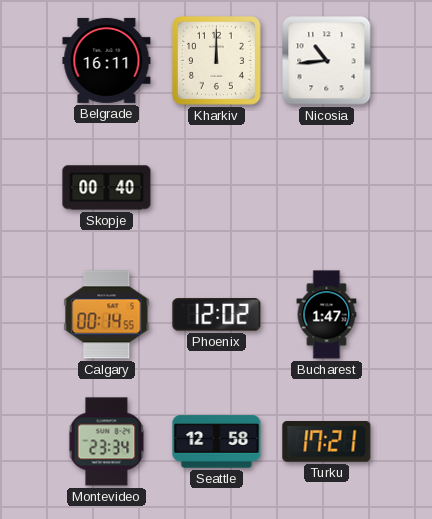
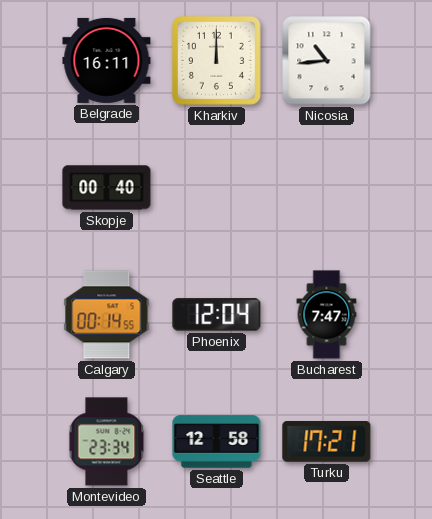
Phoenix: 12:02 -> 12:04
Bucharest: 1:47 -> 7:47
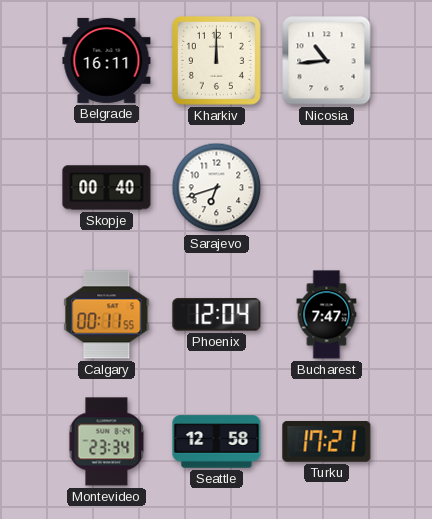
Sarajevo: none -> 6:42
Calgary: 00:14 -> 00:11
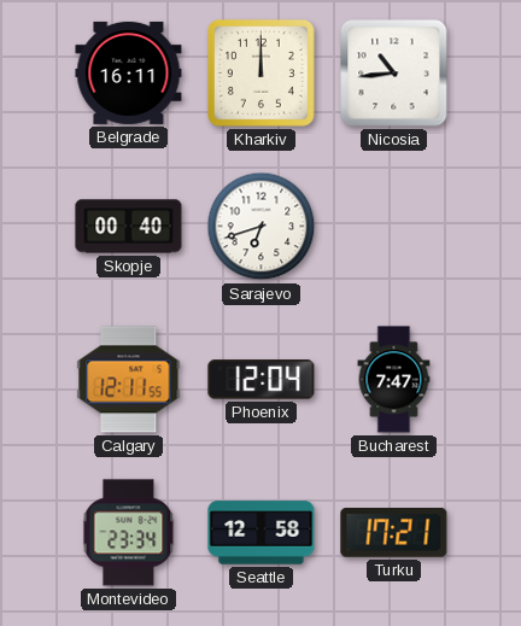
Calgary: 00:11 -> 12:11
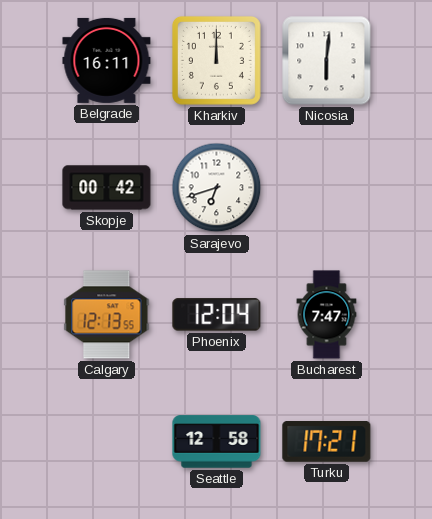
Nicosia: 10:44 -> 6:01
Skopje: 00:40 -> 00:42
Calgary: 12:11 -> 12:13
Montevideo: 23:34 -> none
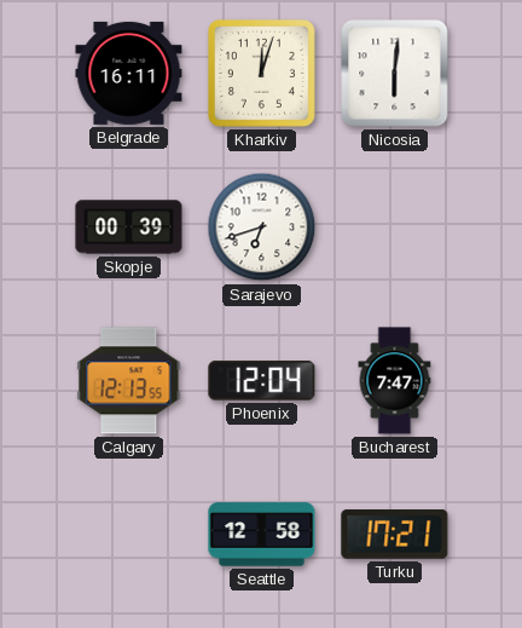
Kharkiv: 12:00 -> 12:03
Skopje: 00:42 -> 00:39
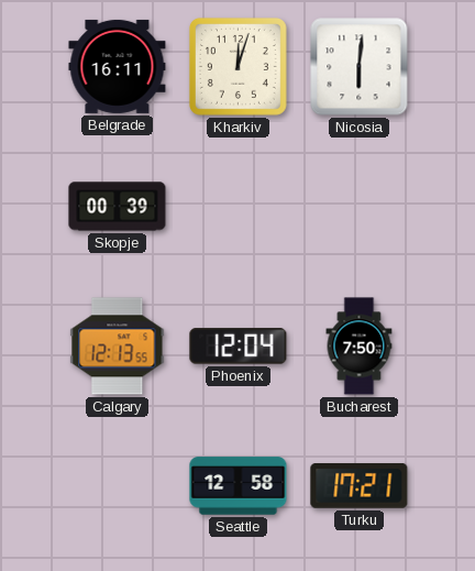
Sarajevo: 6:42 -> none
Bucharest: 7:47 -> 7:50
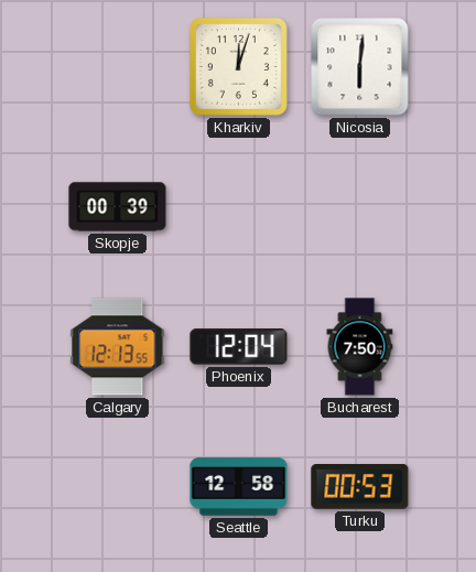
Belgrade: 16:11 -> none
Turku: 17:21 -> 00:53
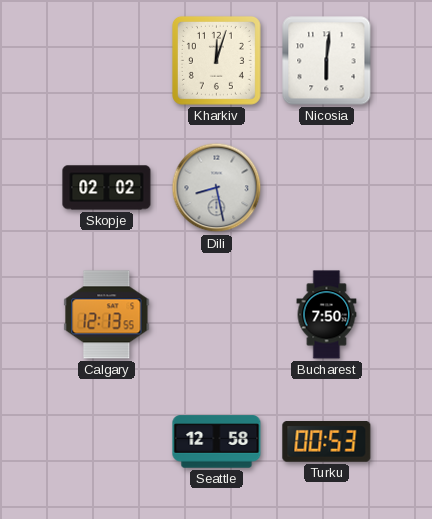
Skopje: 00:39 -> 02:02
Dili: none -> 8:28
Phoenix: 12:04 -> none
